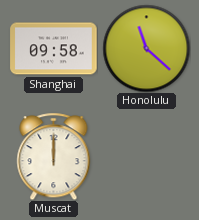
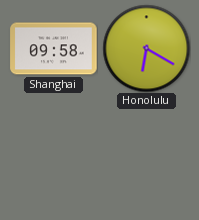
Honolulu: 11:22 -> 6:20
Muscat: 12:00 -> none
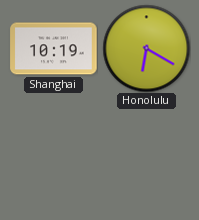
Shanghai: 09:58 -> 10:19
